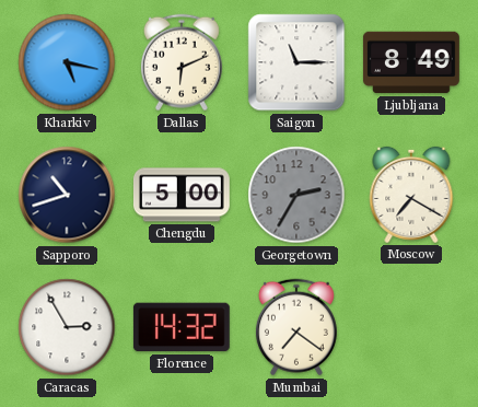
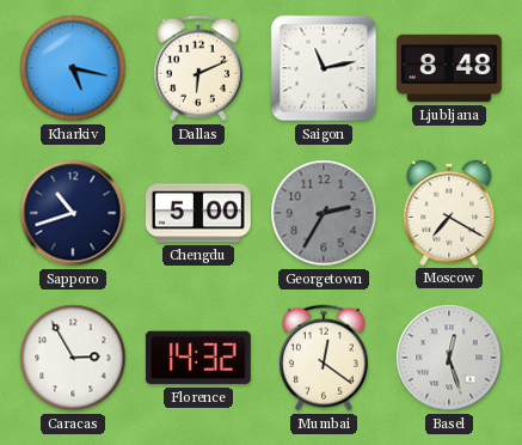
Saigon: 11:15 -> 11:13
Ljubljana: 8:49 -> 8:48
Mumbai: 7:21 -> 12:21
Basel: none -> 12:27
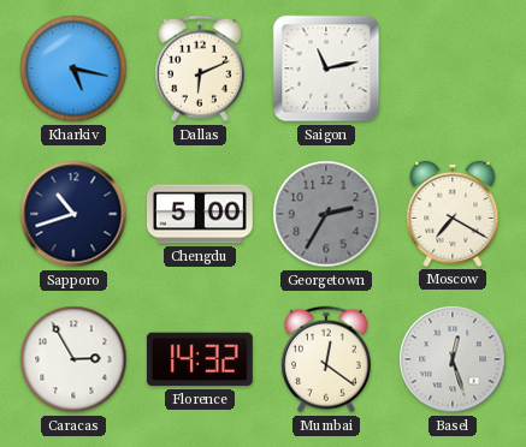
Ljubljana: 8:48 -> none
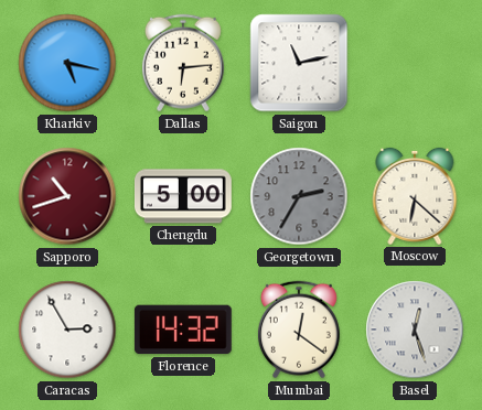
Dallas: 6:11 -> 6:14
Sapporo dial: navy -> burgundy
Moscow: 7:20 -> 6:22
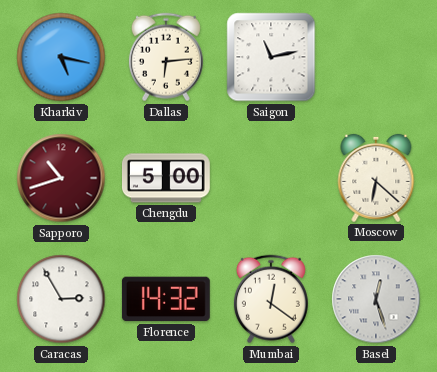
Georgetown: 2:35 -> none
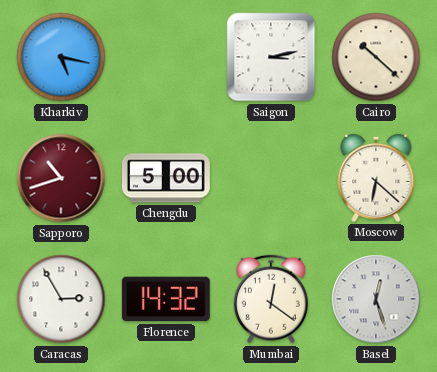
Dallas: 6:14 -> none
Saigon: 11:13 -> 3:13
Cairo: none -> 10:22
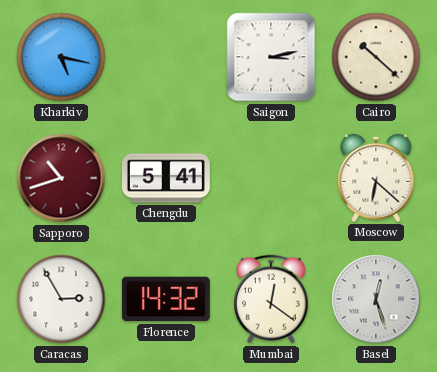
Chengdu: 5:00 -> 5:41
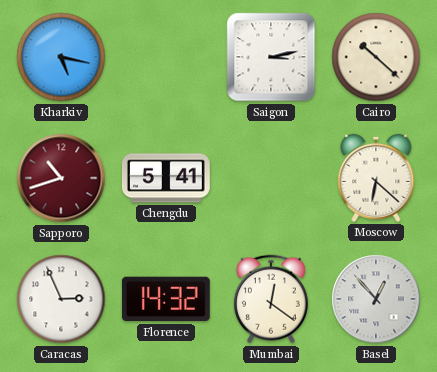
Caracas: 2:55 -> 2:56
Basel: 12:27 -> 12:53
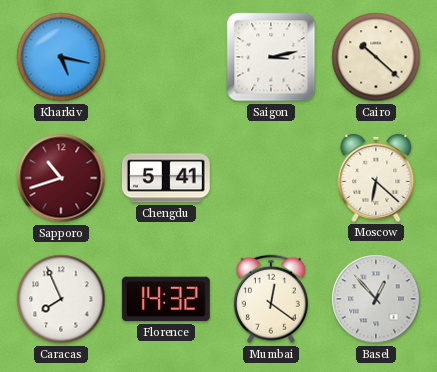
Caracas: 2:56 -> 7:56
